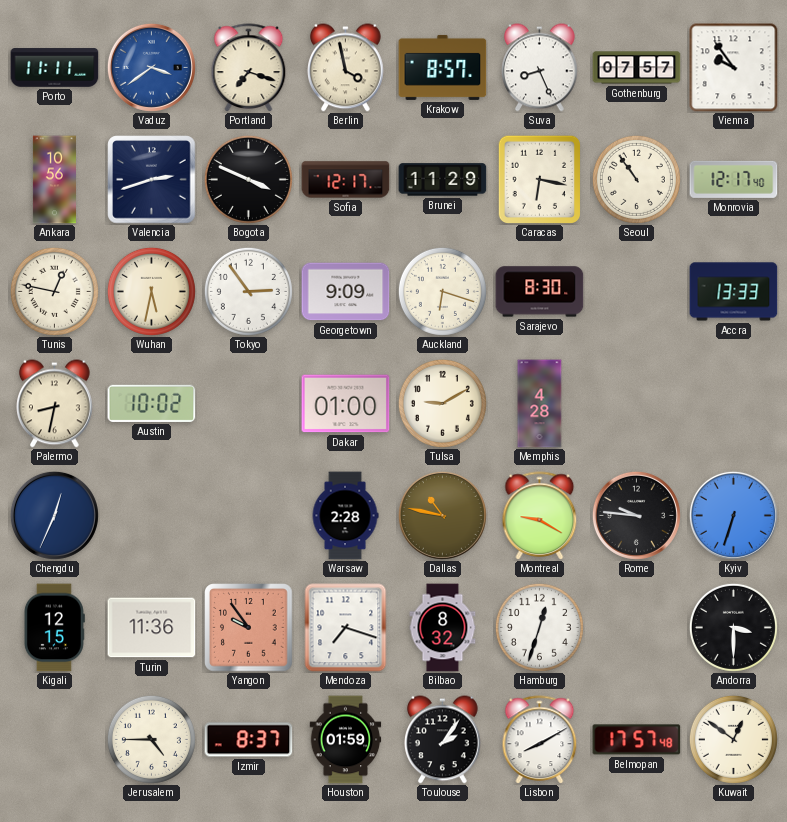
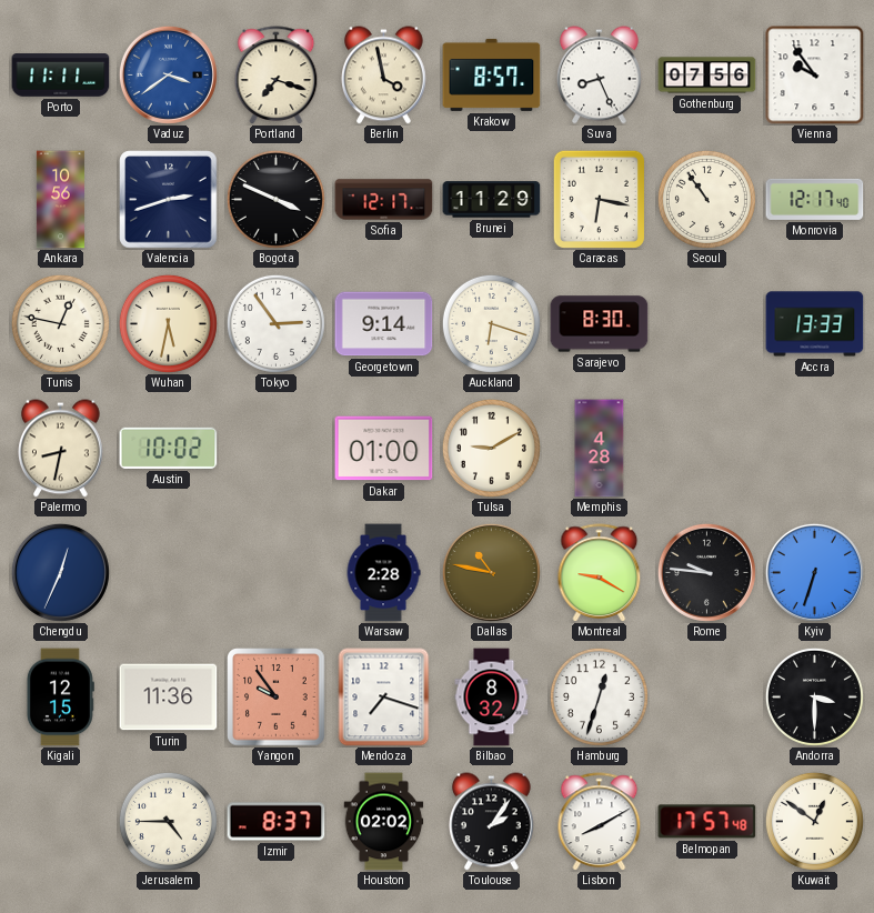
Gothenburg: 07:57 -> 07:56
Georgetown: 9:09 -> 9:14
Houston: 01:59 -> 02:02
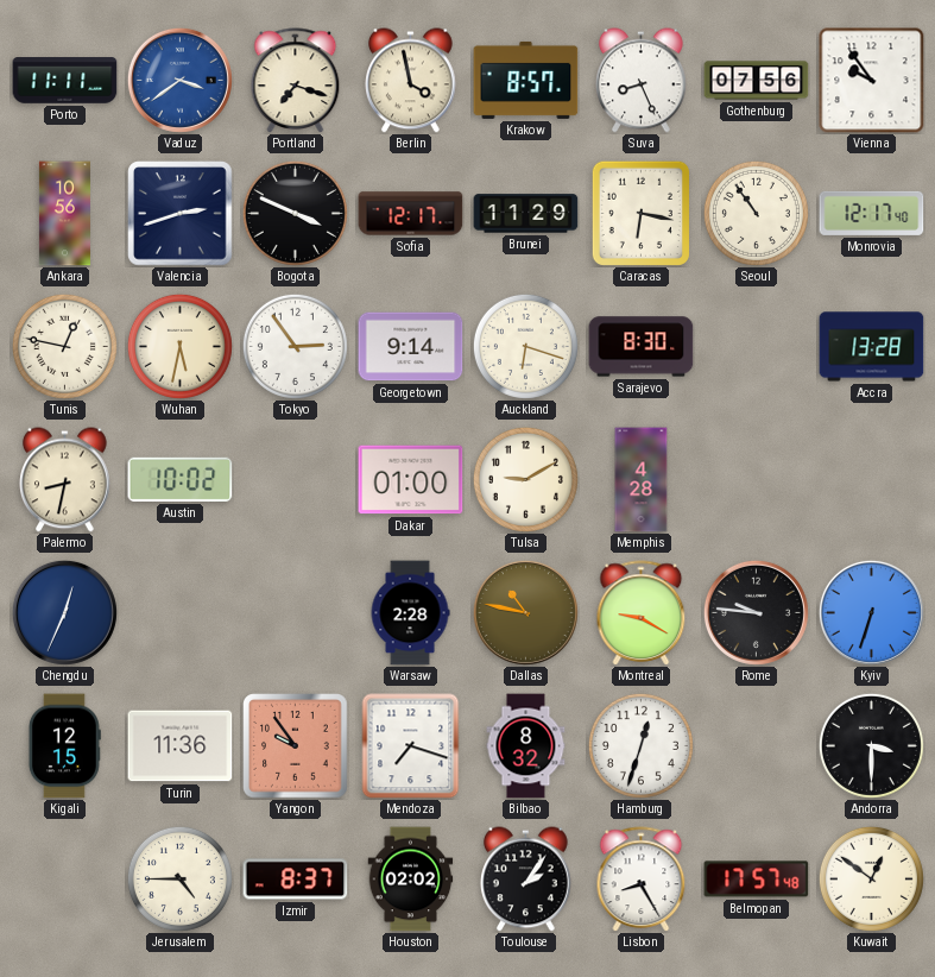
Accra: 13:33 -> 13:28
Lisbon: 8:10 -> 8:25
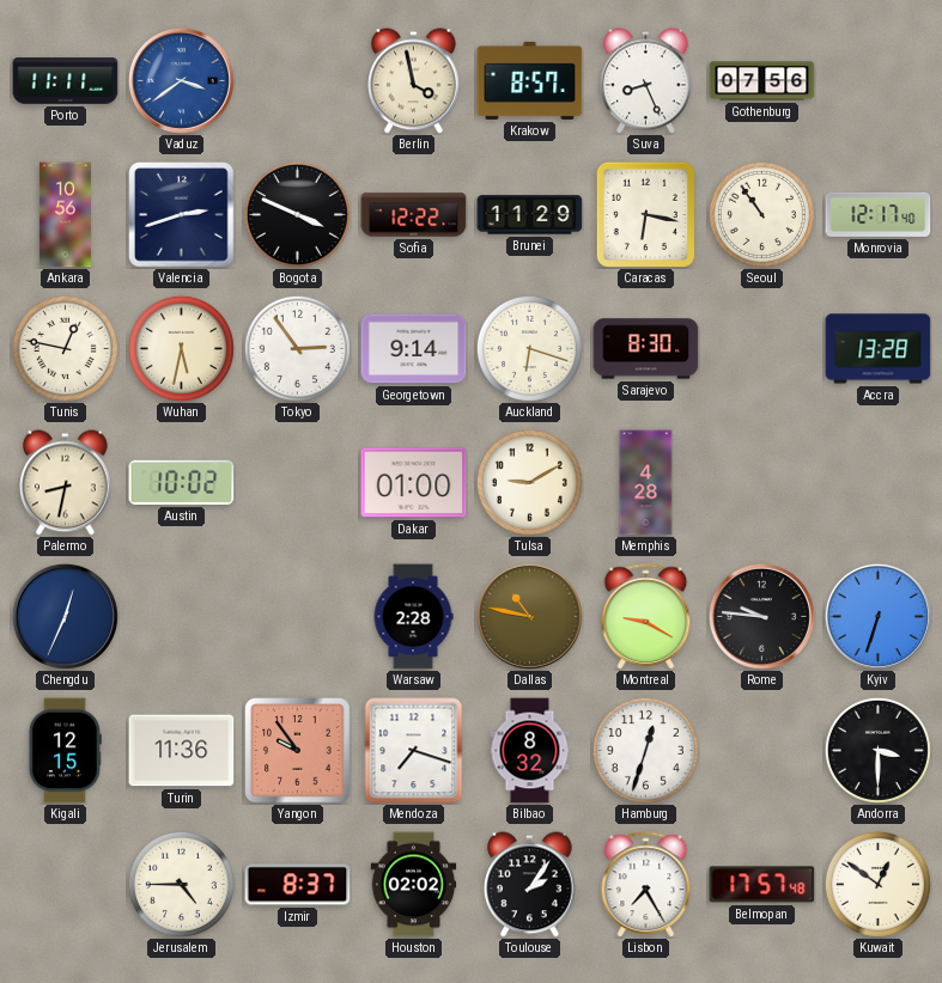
Portland: 7:18 -> none
Vienna: 9:54 -> none
Sofia: 12:17 -> 12:22
Lisbon: 8:25 -> 7:25
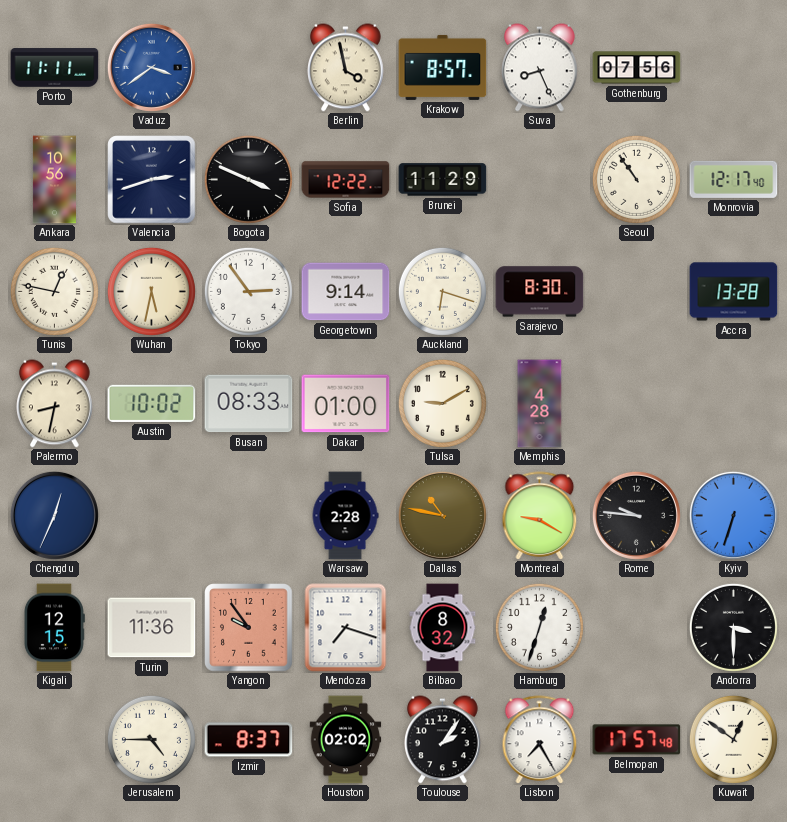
Caracas: 6:17 -> none
Busan: none -> 08:33
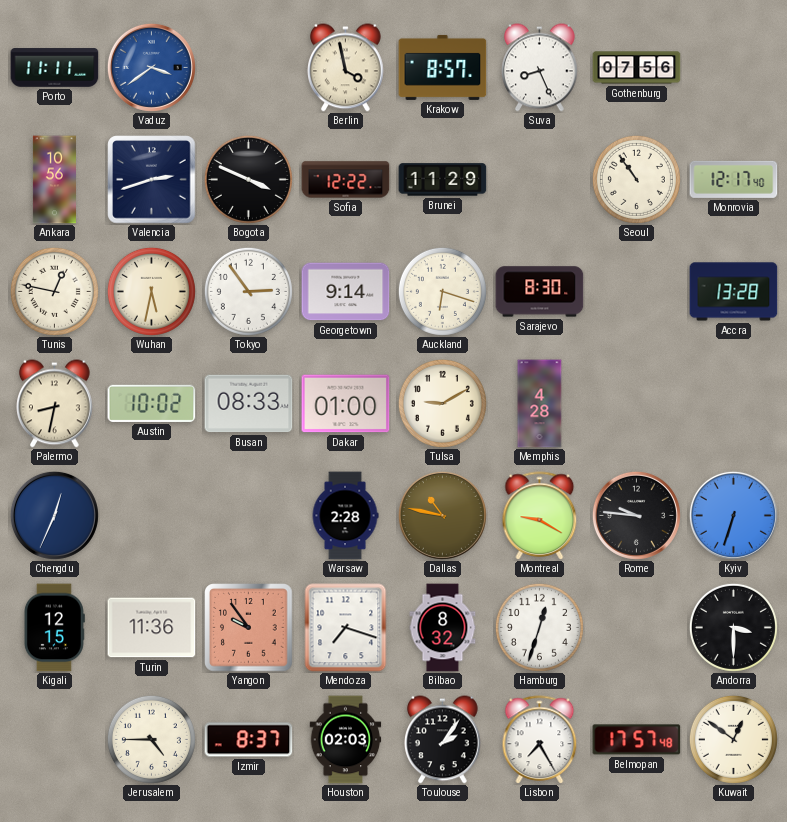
Houston: 02:02 -> 02:03
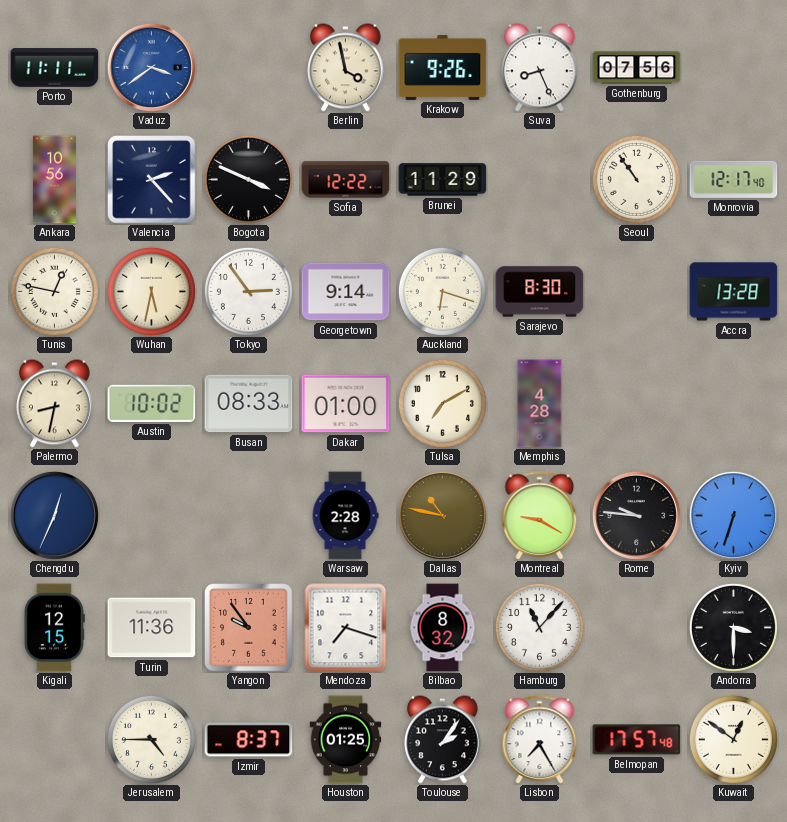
Krakow: 8:57 -> 9:26
Valencia: 2:42 -> 2:23
Tulsa: 9:10 -> 7:10
Hamburg: 12:33 -> 11:07
Houston: 02:03 -> 01:25
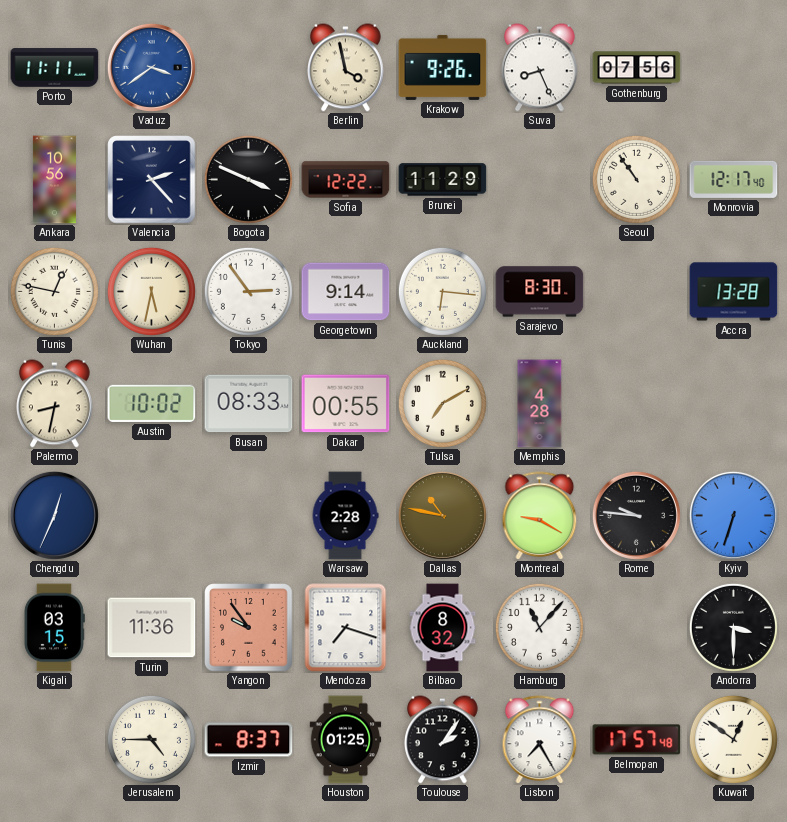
Auckland: 6:18 -> 6:16
Dakar: 01:00 -> 00:55
Kigali: 12:15 -> 03:15
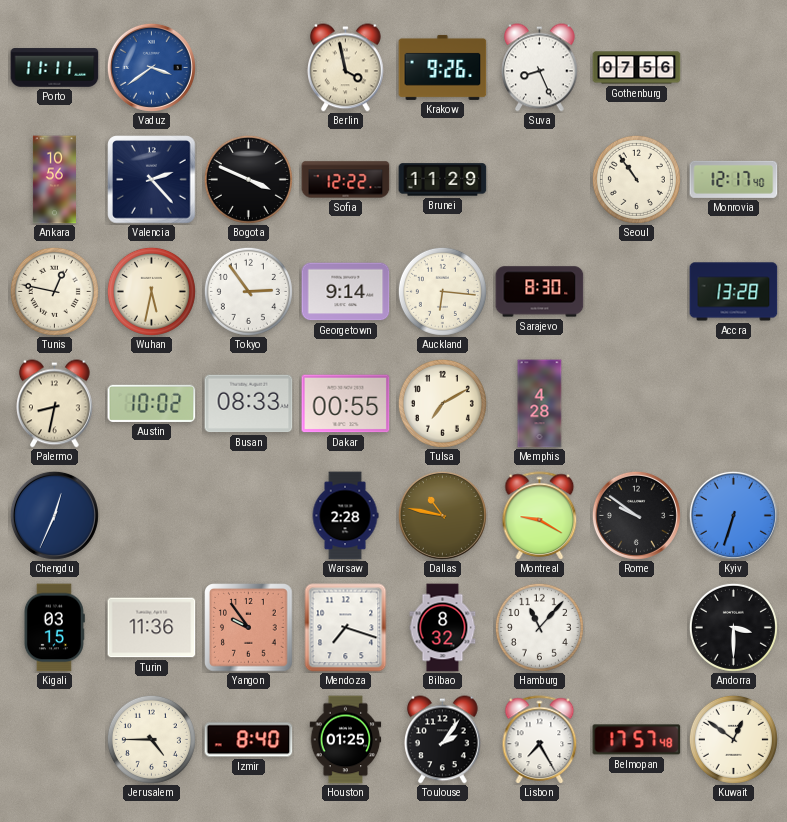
Rome: 9:46 -> 9:51
Izmir: 8:37 -> 8:40
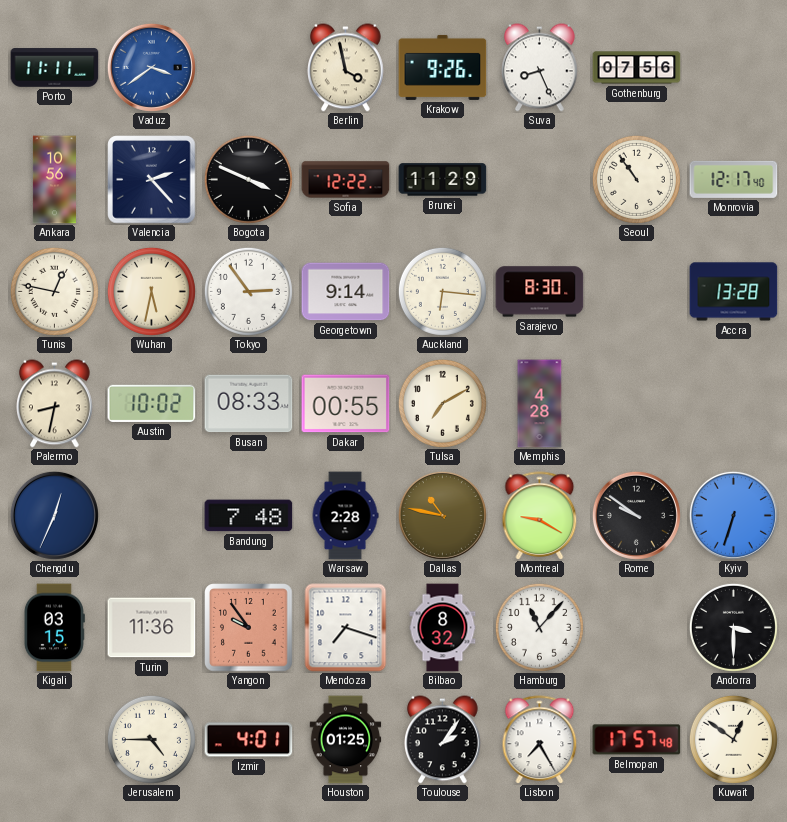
Bandung: none -> 7:48
Izmir: 8:40 -> 4:01
